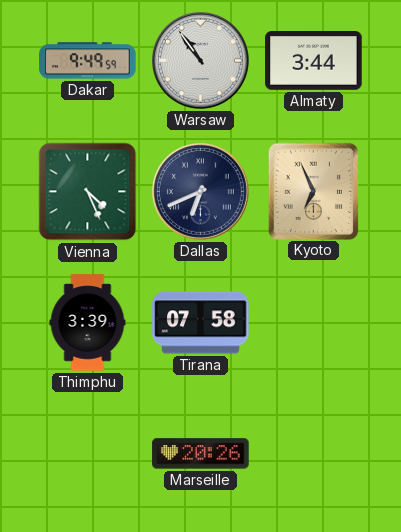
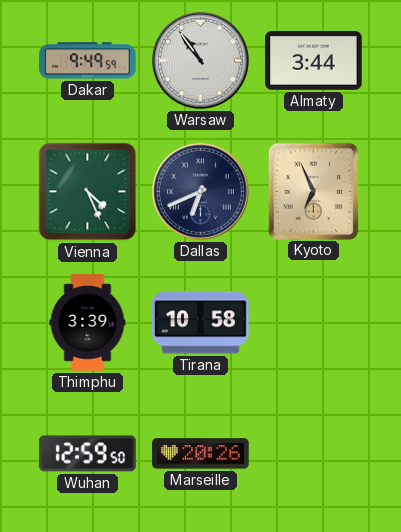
Tirana: 07:58 -> 10:58
Wuhan: none -> 12:59
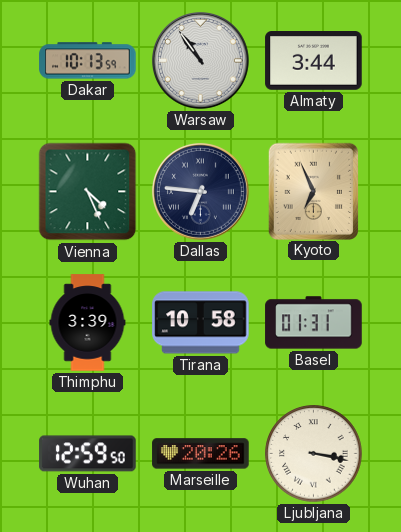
Dakar: 9:49 -> 10:13
Dallas: 6:41 -> 6:46
Basel: none -> 01:31
Ljubljana: none -> 3:17
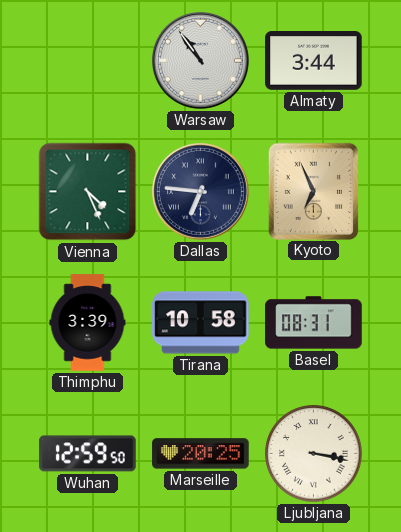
Dakar: 10:13 -> none
Basel: 01:31 -> 08:31
Marseille: 20:26 -> 20:25
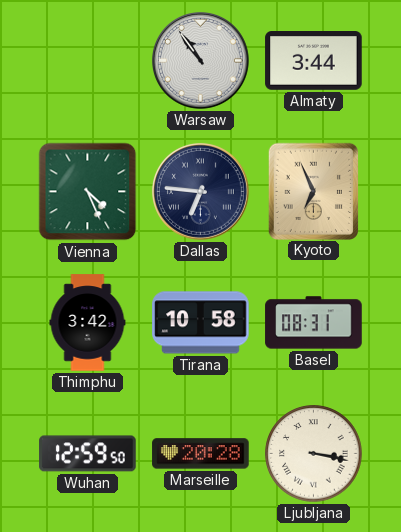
Thimphu: 3:39 -> 3:42
Marseille: 20:25 -> 20:28
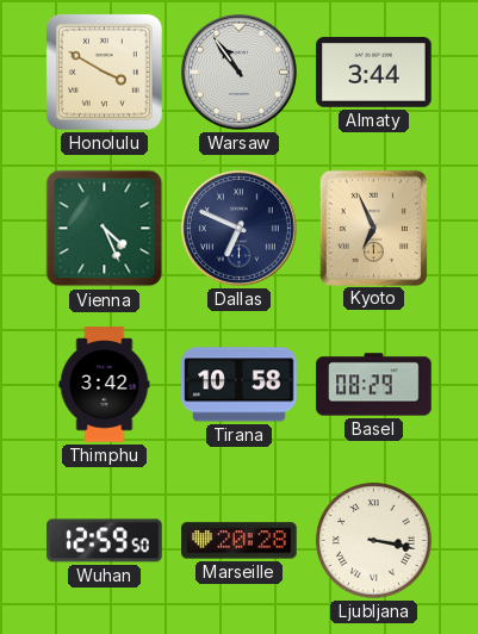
Honolulu: none -> 3:50
Dallas: 6:46 -> 6:49
Basel: 08:31 -> 08:29
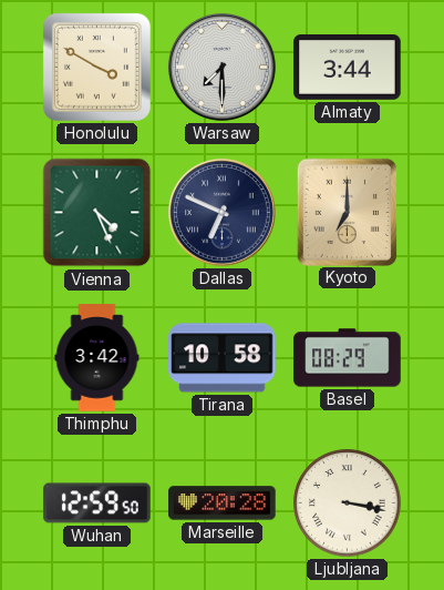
Warsaw: 10:54 -> 7:30
Kyoto: 6:56 -> 7:00
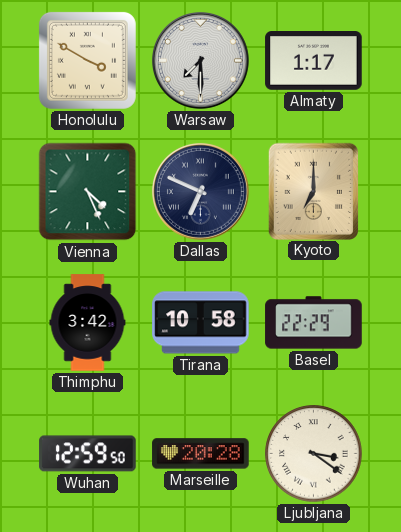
Almaty: 3:44 -> 1:17
Basel: 08:29 -> 22:29
Ljubljana: 3:17 -> 3:21
